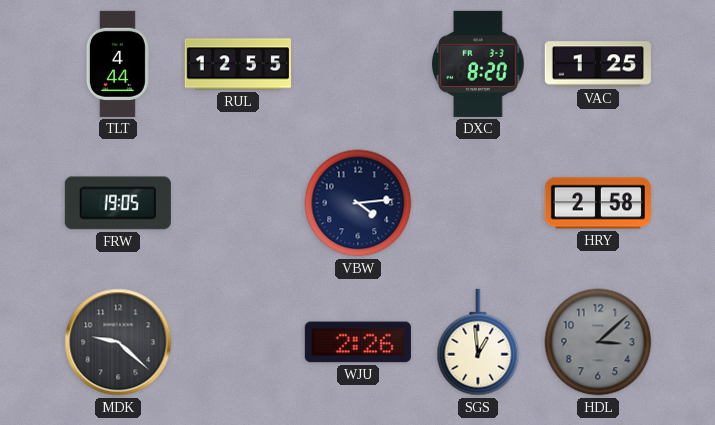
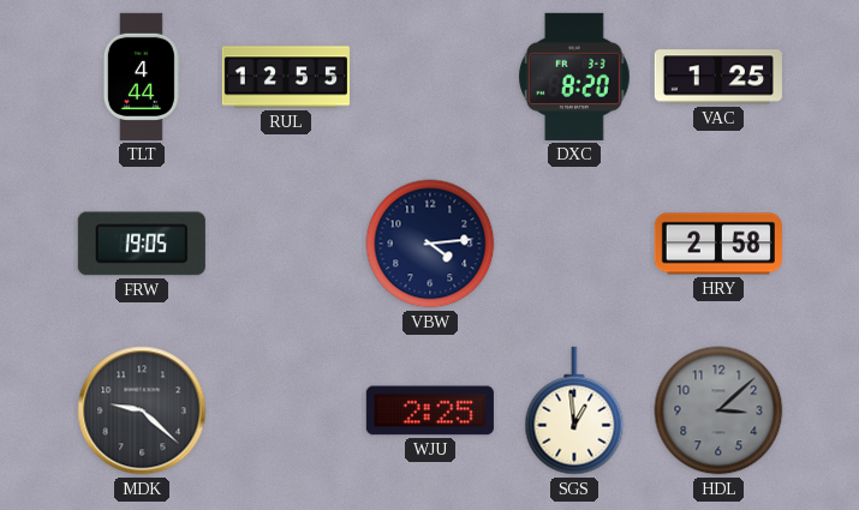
WJU: 2:26 -> 2:25
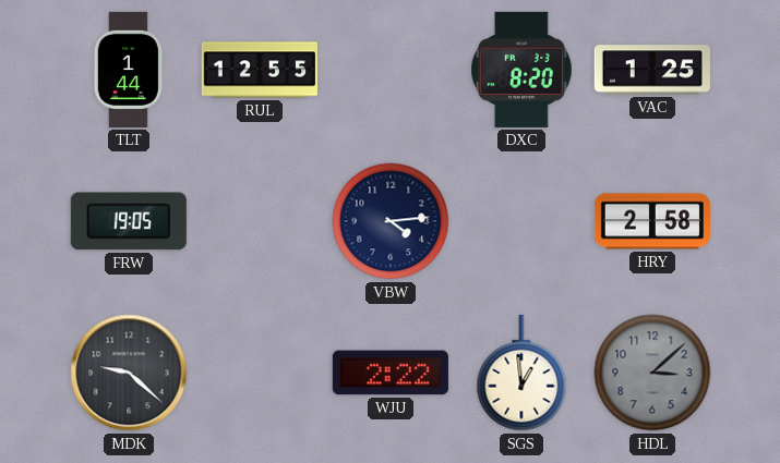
TLT: 4:44 -> 1:44
WJU: 2:25 -> 2:22
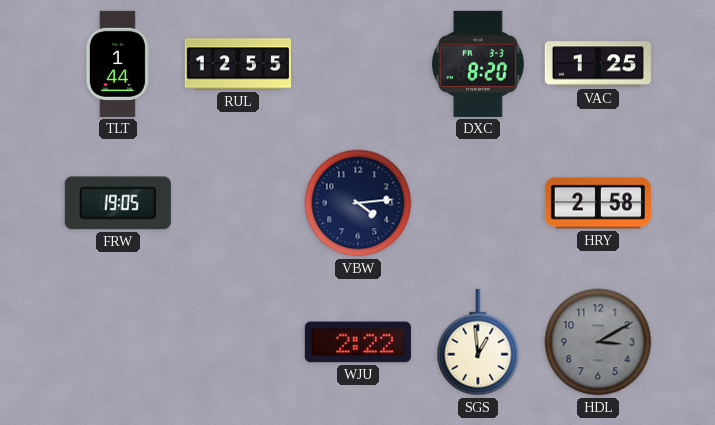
MDK: 9:22 -> none
HDL: 3:08 -> 3:10
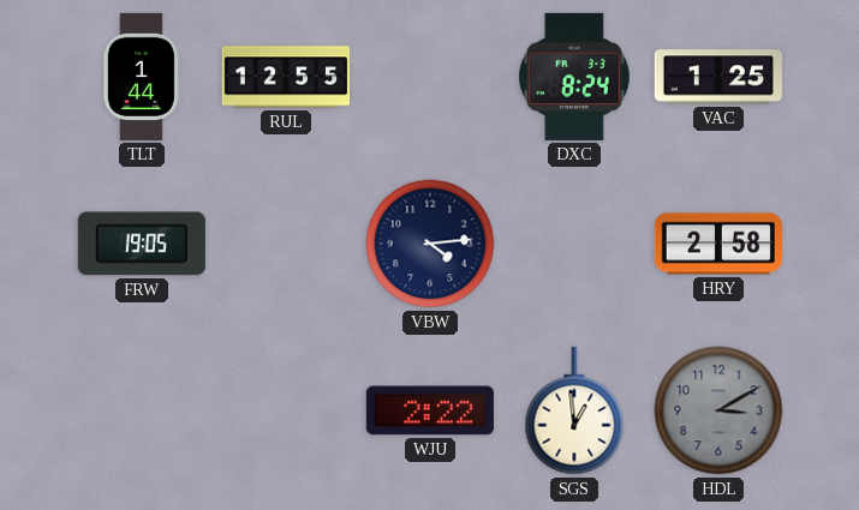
DXC: 8:20 -> 8:24
